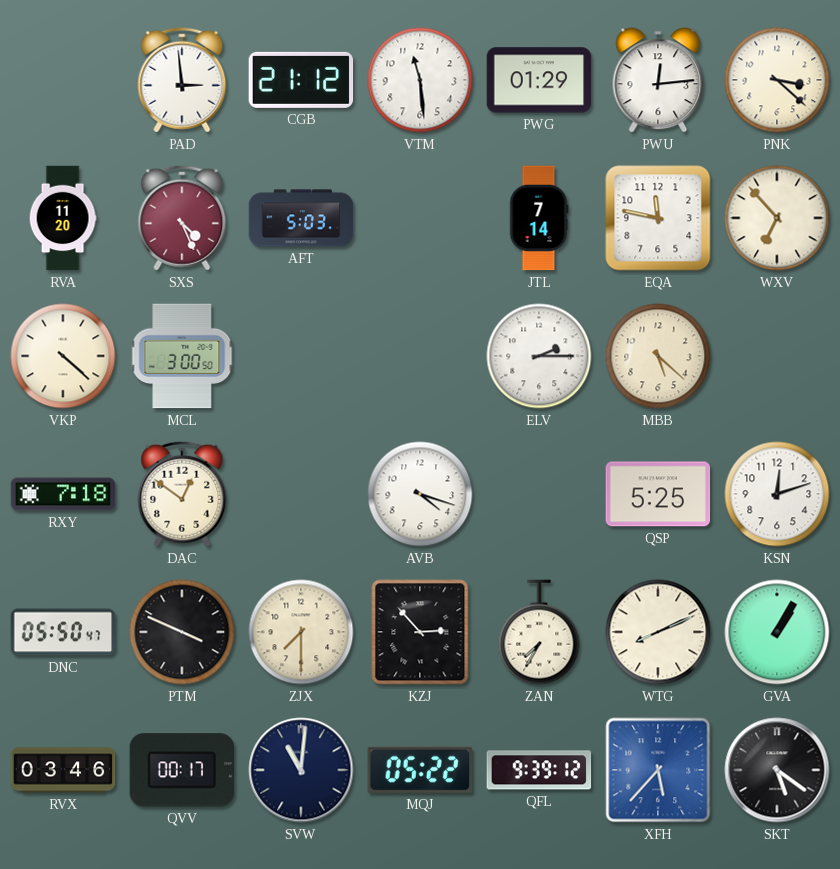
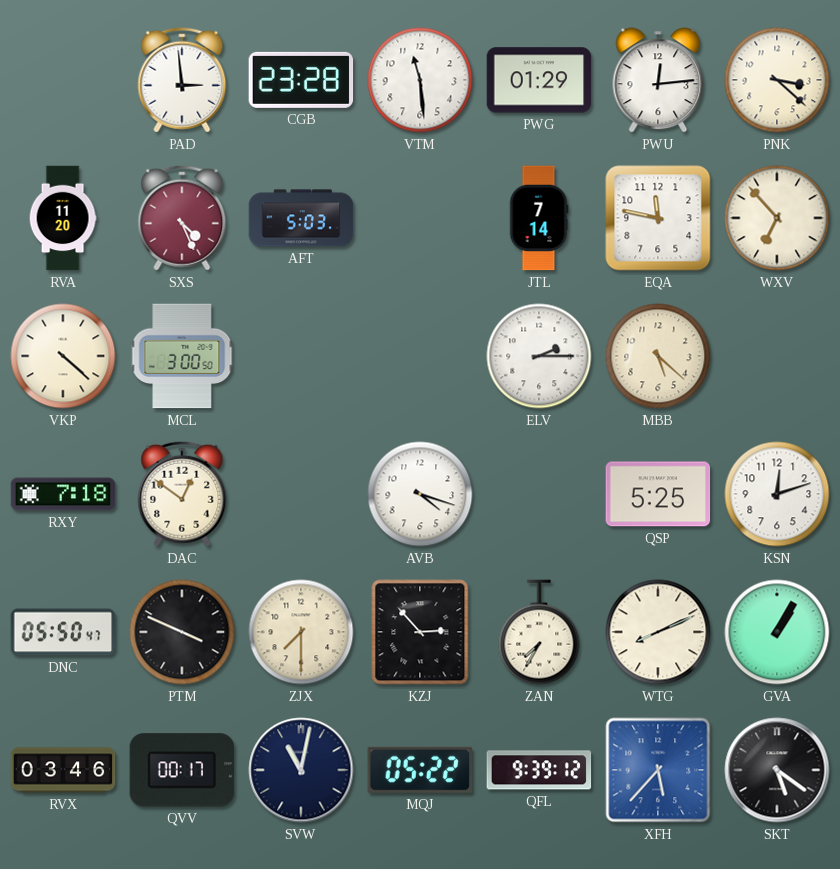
CGB: 21:12 -> 23:28
SVW: 11:01 -> 11:02
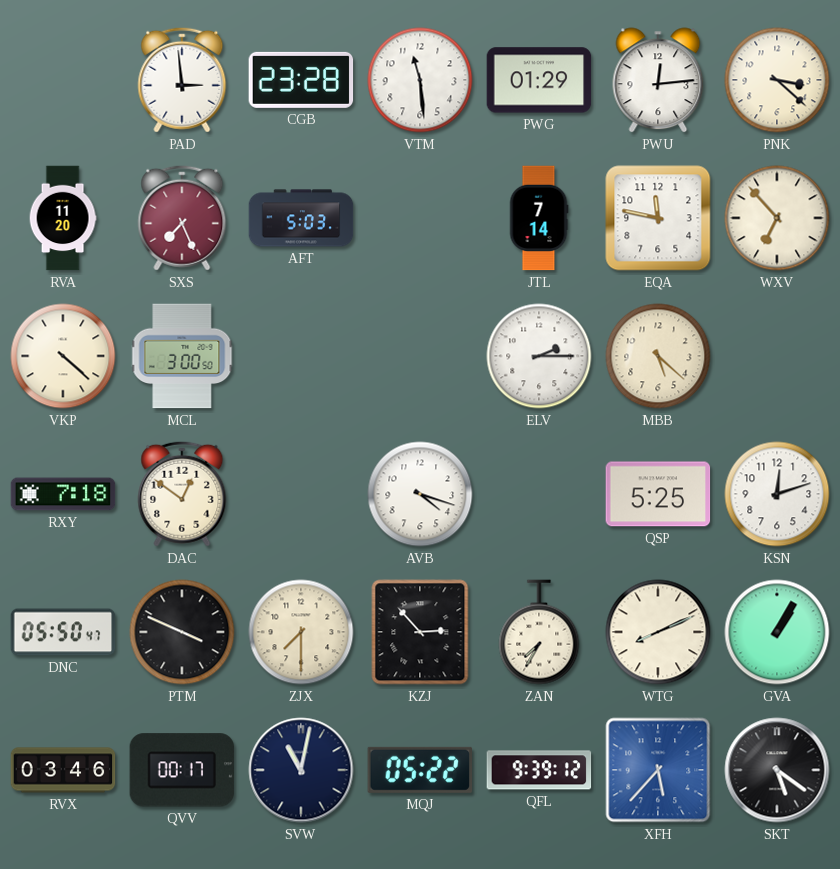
SXS: 4:26 -> 7:26
